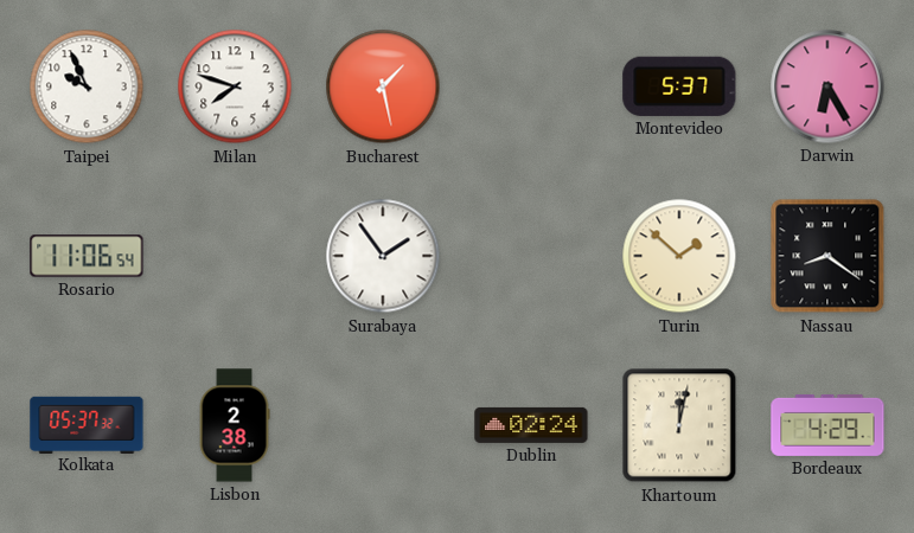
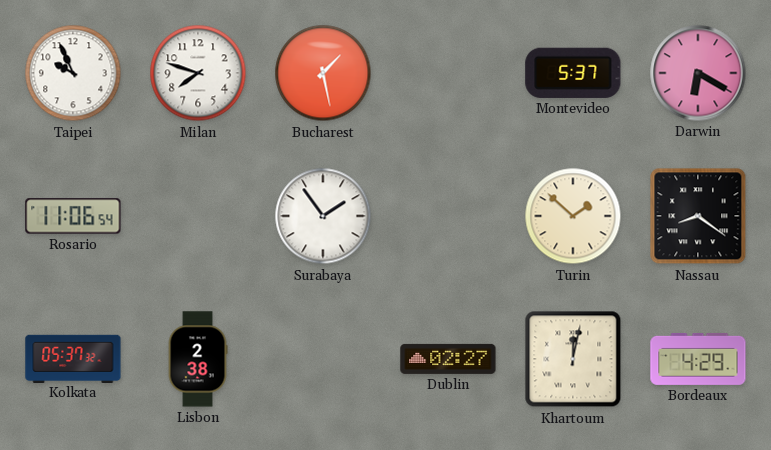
Darwin: 6:25 -> 6:20
Dublin: 02:24 -> 02:27
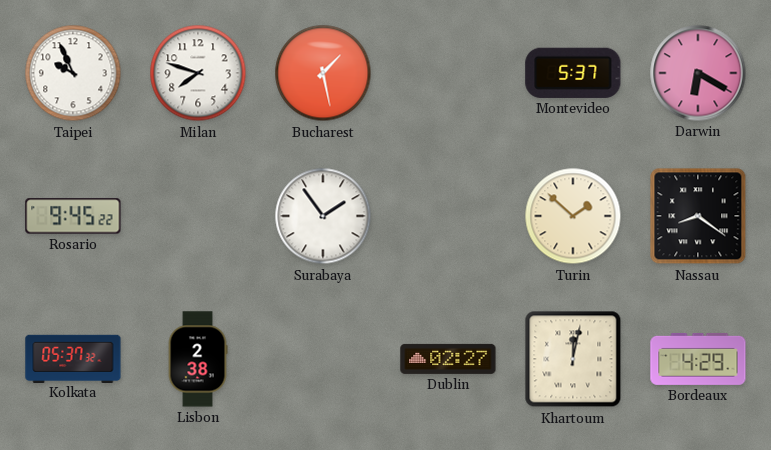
Rosario: 11:06 -> 9:45
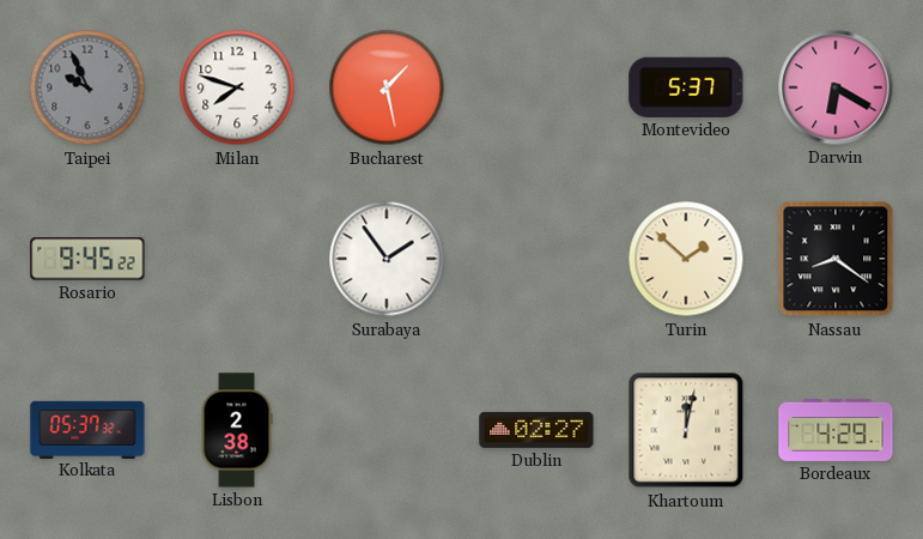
Taipei dial: white -> grey
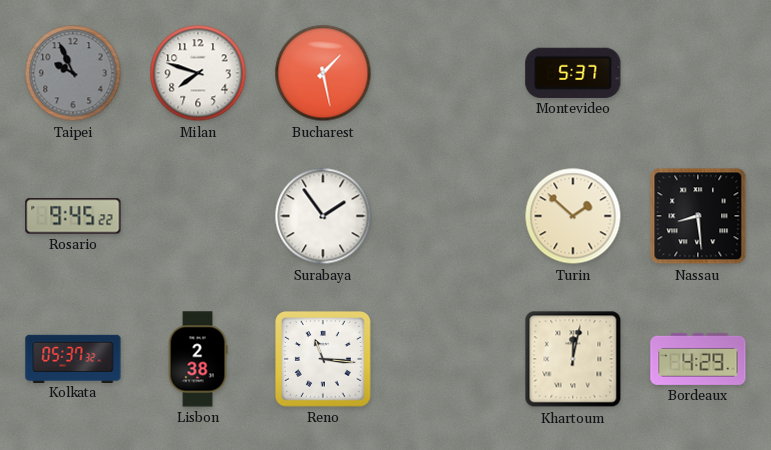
Darwin: 6:20 -> none
Nassau: 8:21 -> 8:29
Reno: none -> 11:16
Dublin: 02:27 -> none
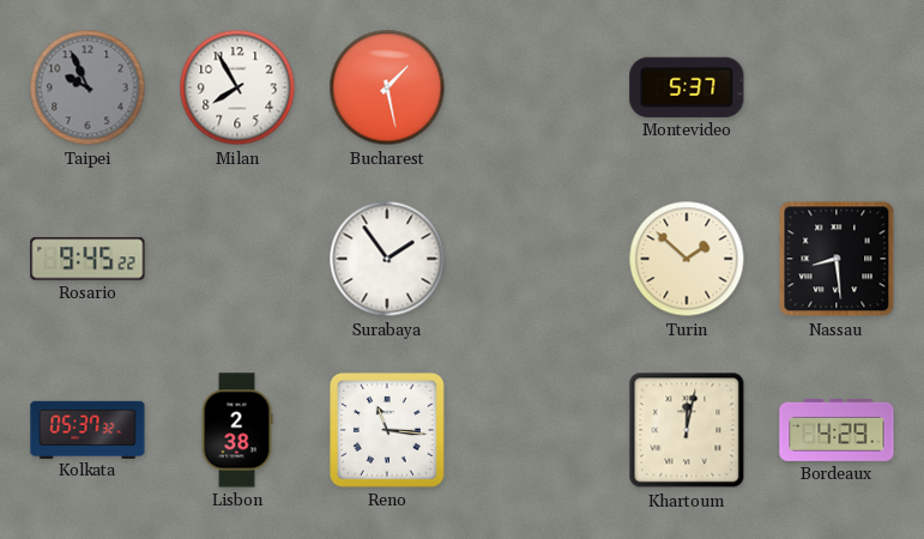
Milan: 7:48 -> 7:55
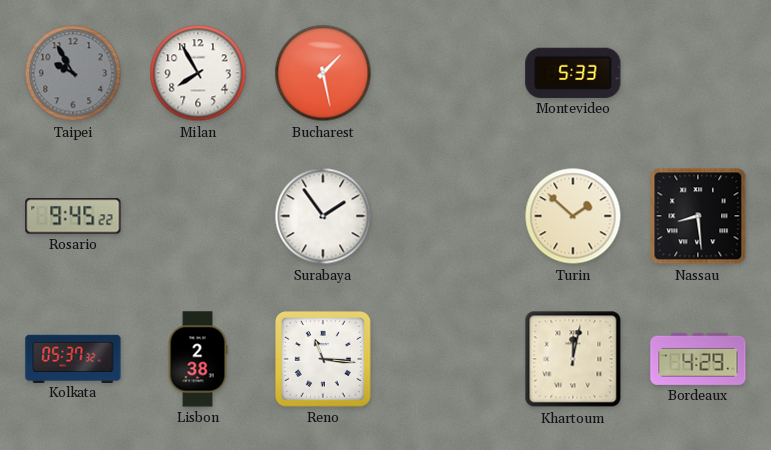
Taipei: 9:56 -> 9:55
Montevideo: 5:37 -> 5:33
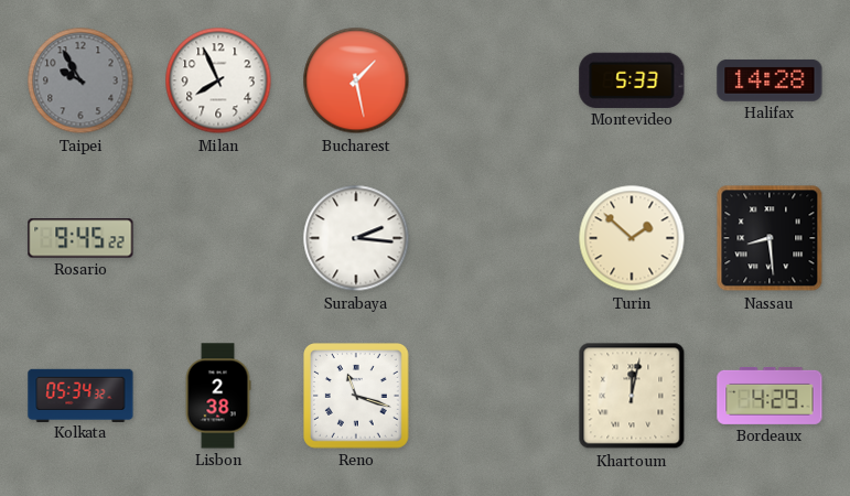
Milan: 7:55 -> 7:56
Halifax: none -> 14:28
Surabaya: 1:54 -> 2:16
Kolkata: 05:37 -> 05:34
Reno: 11:16 -> 11:18
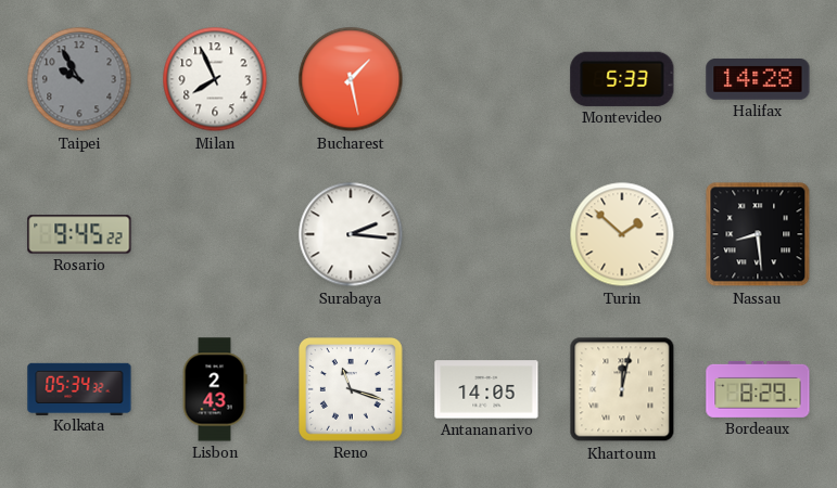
Lisbon: 2:38 -> 2:43
Antananarivo: none -> 14:05
Bordeaux: 4:29 -> 8:29
